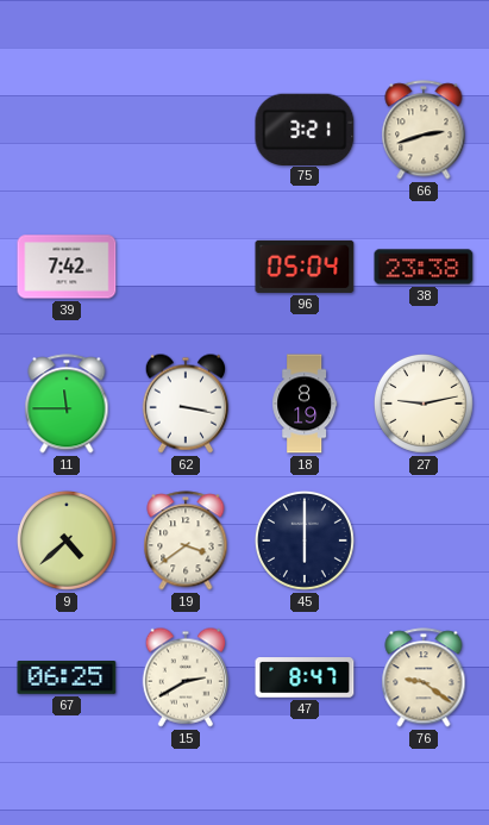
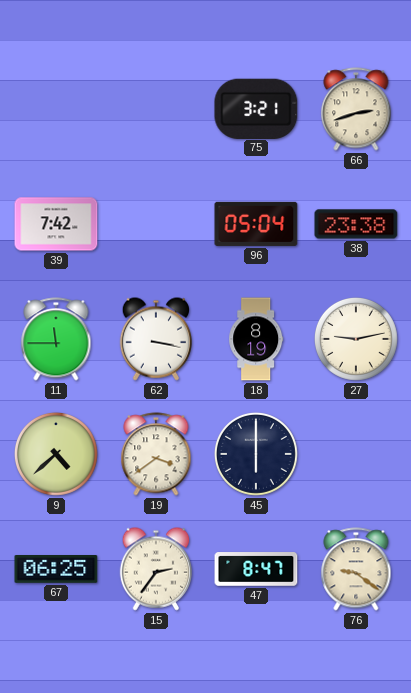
15: 2:40 -> 2:36
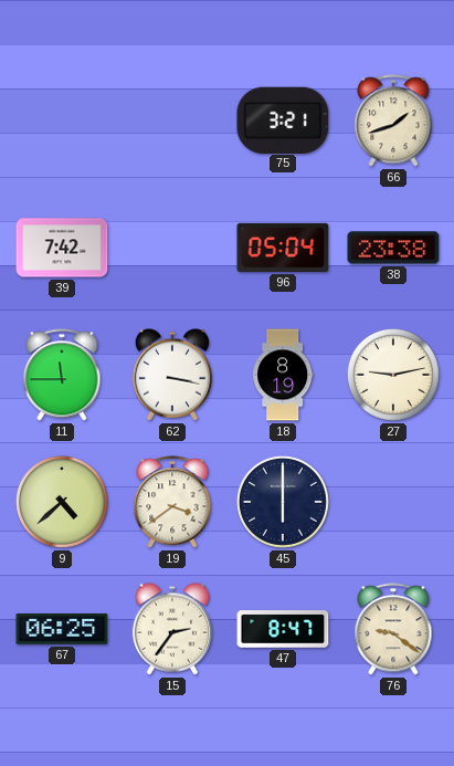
66: 2:42 -> 1:42
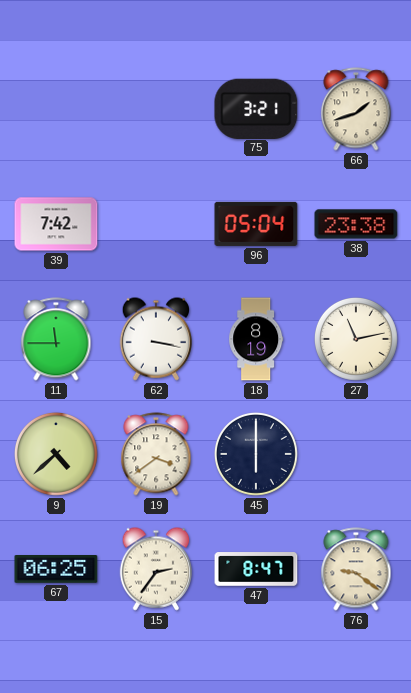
27: 9:13 -> 11:13
